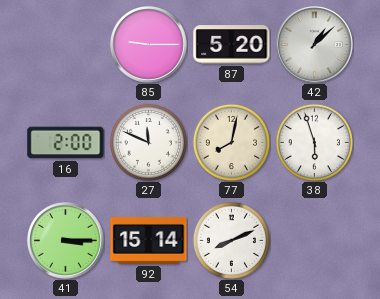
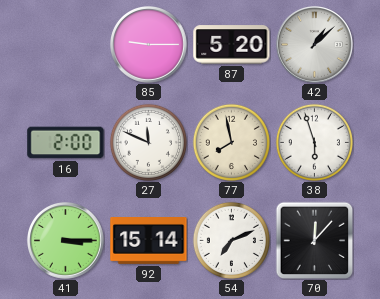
77: 8:02 -> 7:58
54: 8:11 -> 7:11
70: none -> 12:07
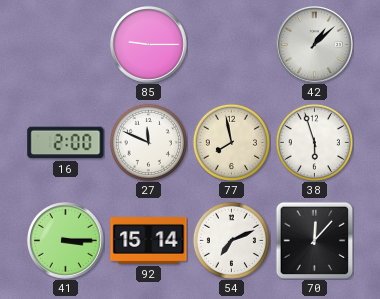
87: 5:20 -> none
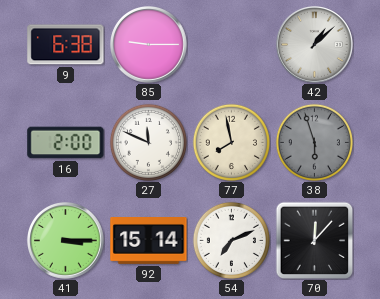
9: none -> 6:38
38 dial: white -> grey
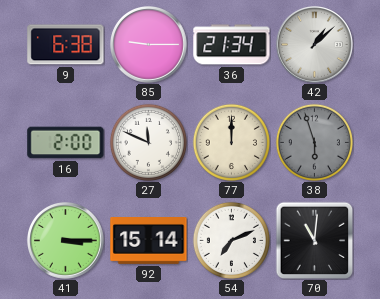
36: none -> 21:34
77: 7:58 -> 12:00
70: 12:07 -> 11:01
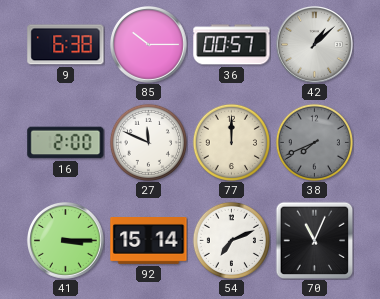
85: 9:15 -> 10:15
36: 21:34 -> 00:57
38: 5:57 -> 7:41
70: 11:01 -> 11:04
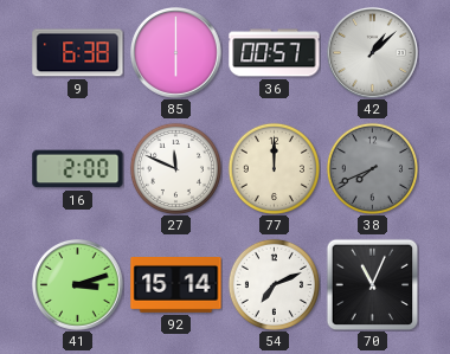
85: 10:15 -> 6:00
41: 3:15 -> 3:12
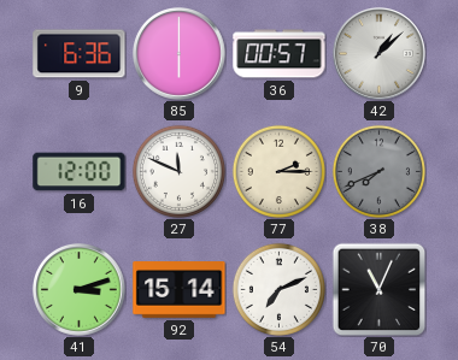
9: 6:38 -> 6:36
16: 2:00 -> 12:00
77: 12:00 -> 2:15
